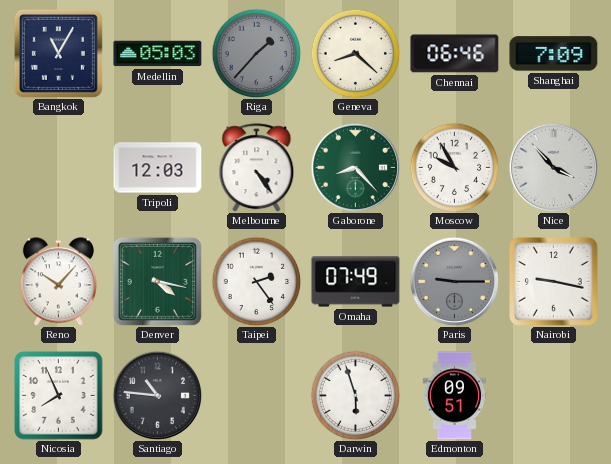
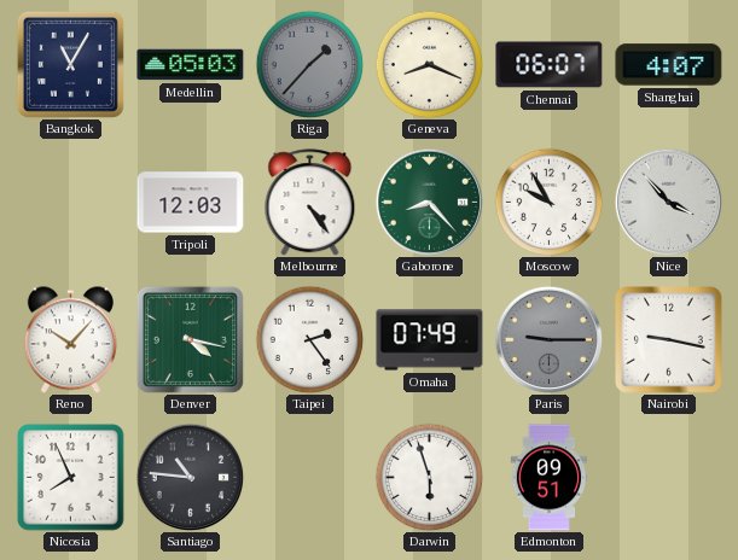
Geneva: 8:22 -> 8:19
Chennai: 06:46 -> 06:07
Shanghai: 7:09 -> 4:07
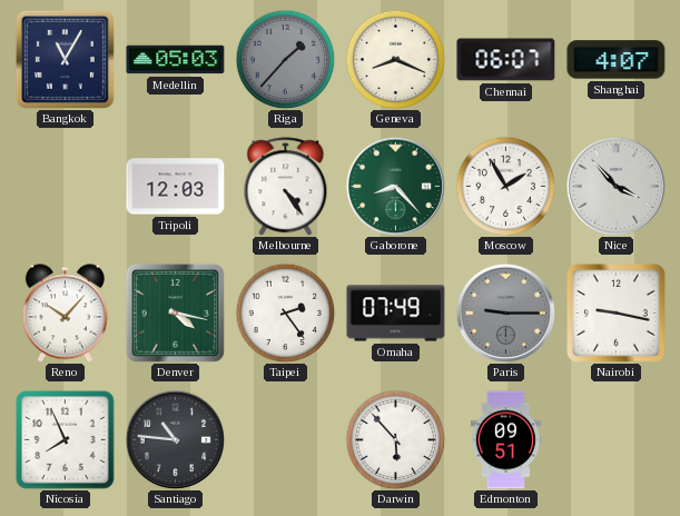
Moscow: 9:55 -> 1:55
Darwin: 5:57 -> 5:53
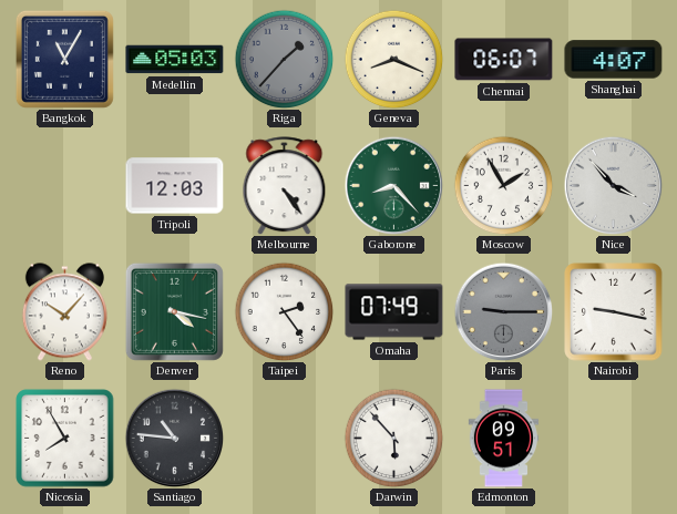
Nicosia: 7:56 -> 7:55
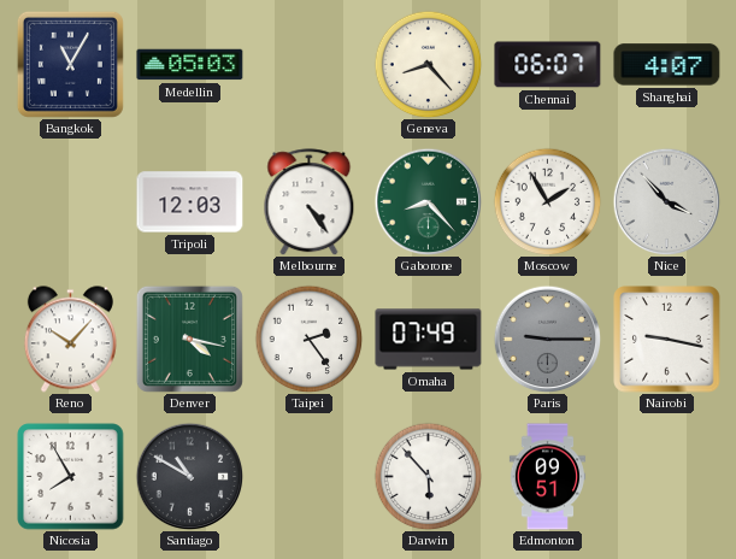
Riga: 1:37 -> none
Geneva: 8:19 -> 8:23
Santiago: 10:46 -> 10:50
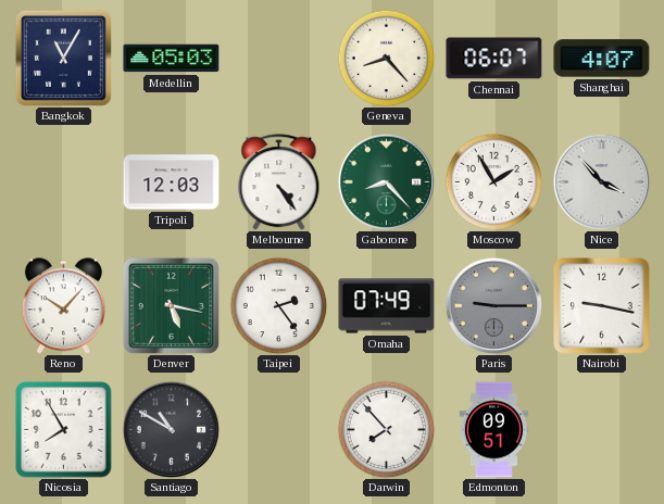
Denver: 4:17 -> 5:17
Darwin: 5:53 -> 7:53
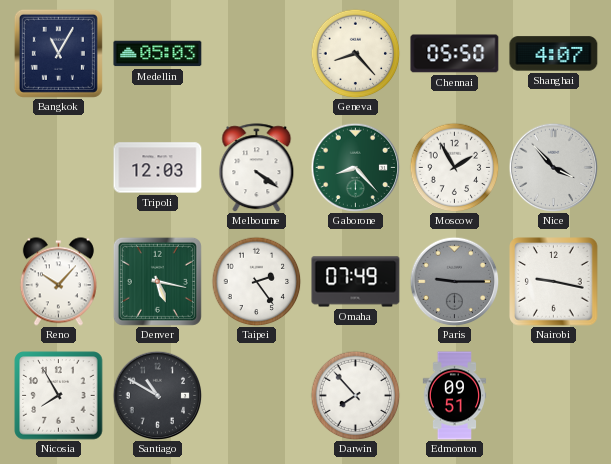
Chennai: 06:07 -> 05:50
Melbourne: 4:24 -> 4:21
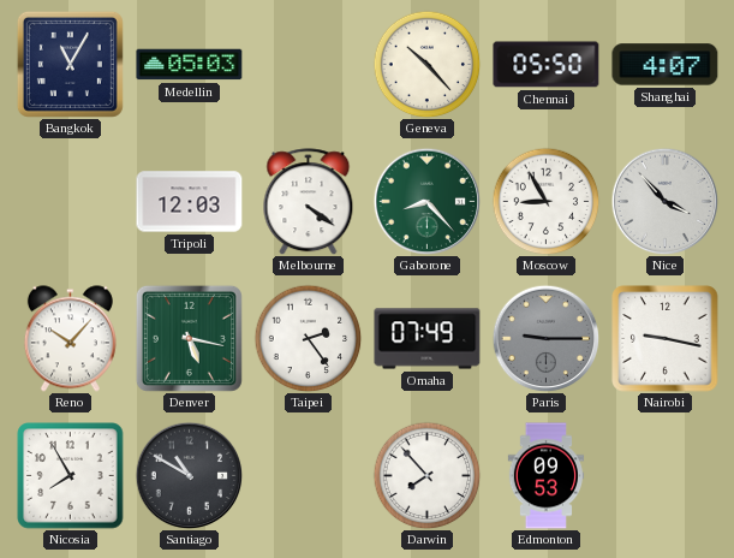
Geneva: 8:23 -> 10:23
Moscow: 1:55 -> 8:55
Edmonton: 09:51 -> 09:53
